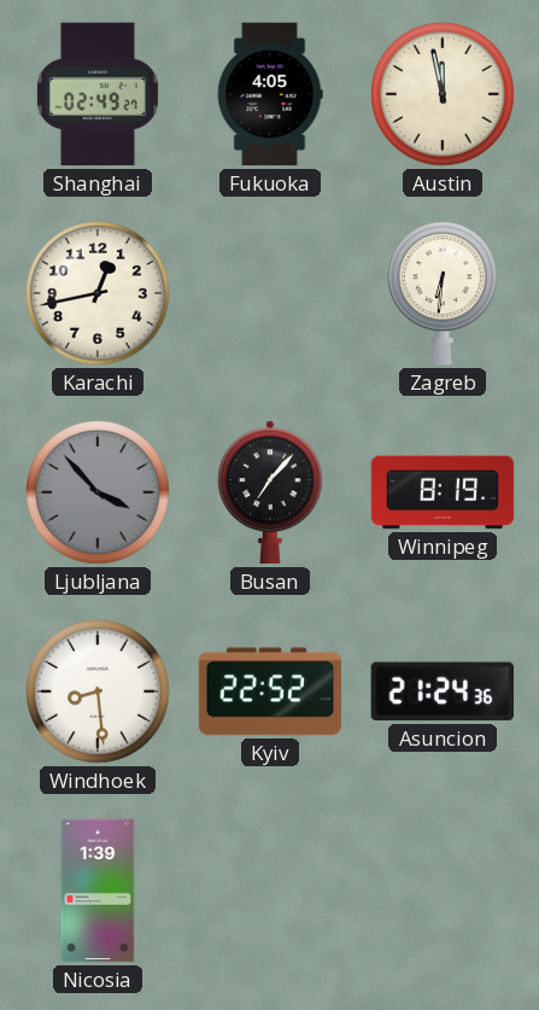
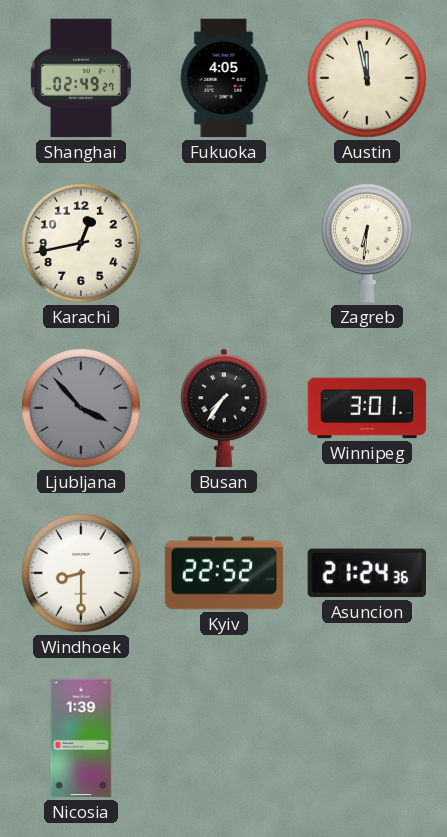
Busan: 7:07 -> 7:36
Winnipeg: 8:19 -> 3:01
Windhoek: 8:29 -> 8:30
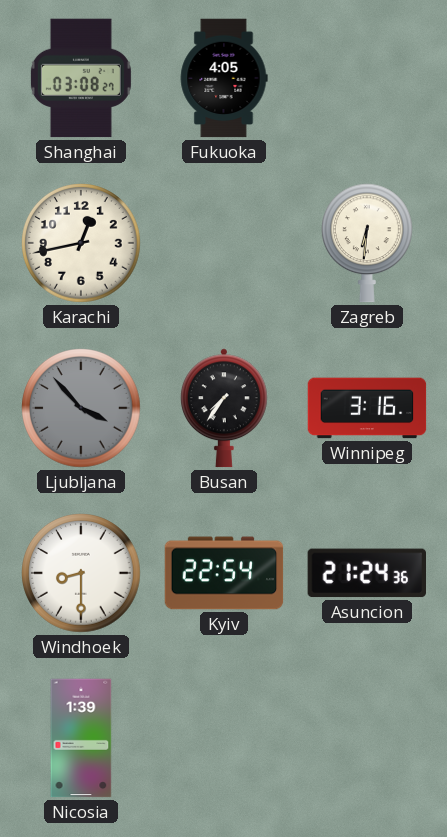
Shanghai: 02:49 -> 03:08
Austin: 11:58 -> none
Winnipeg: 3:01 -> 3:16
Kyiv: 22:52 -> 22:54
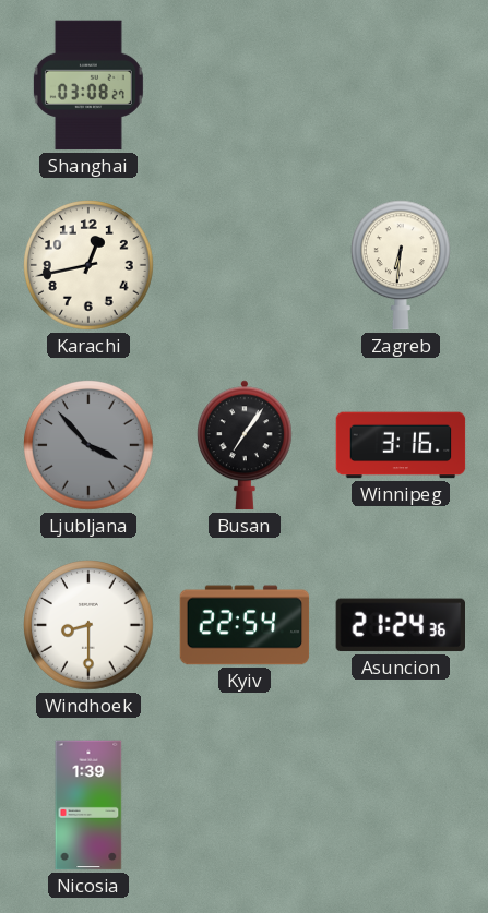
Fukuoka: 4:05 -> none
Busan: 7:36 -> 7:06
